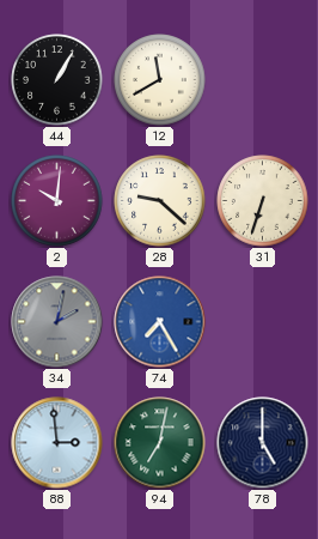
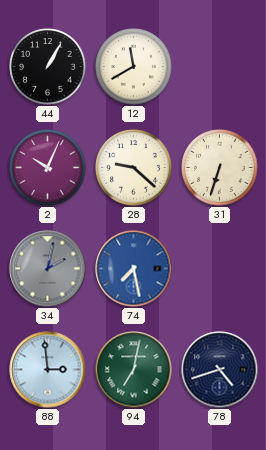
2: 10:01 -> 10:04
74: 7:25 -> 7:28
78: 5:00 -> 4:42
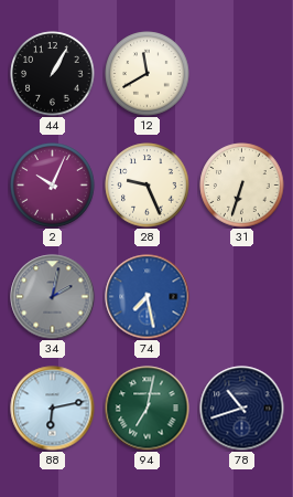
28: 9:22 -> 9:26
88: 2:59 -> 6:13
78: 4:42 -> 10:42
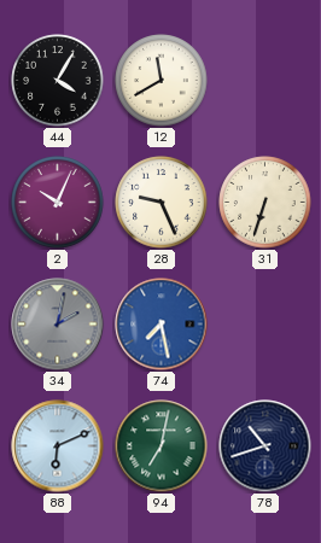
44: 1:05 -> 4:05
88: 6:13 -> 6:11
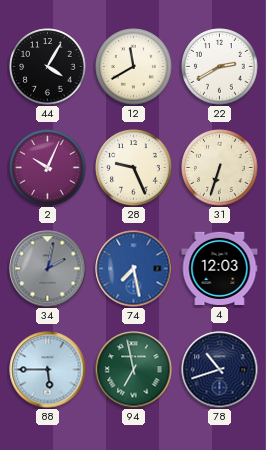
22: none -> 2:40
4: none -> 12:03
88: 6:11 -> 5:45
94: 7:02 -> 6:58
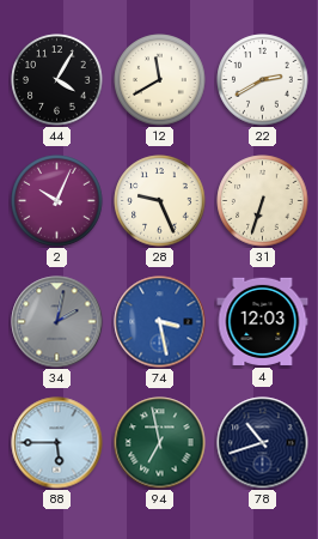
74: 7:28 -> 3:28
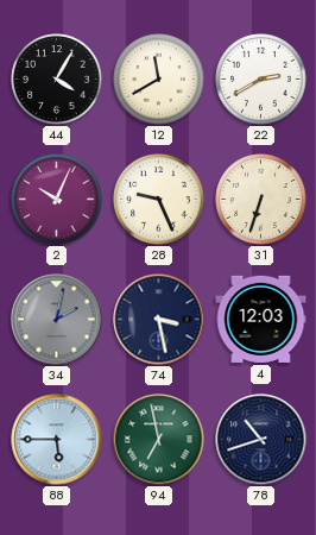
74 dial: blue -> navy
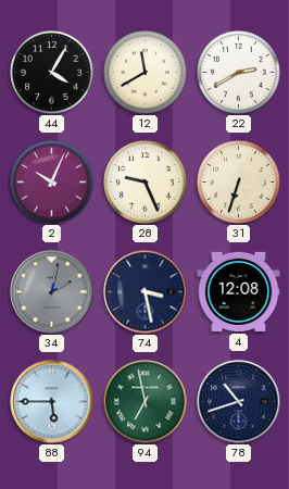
4: 12:03 -> 12:08
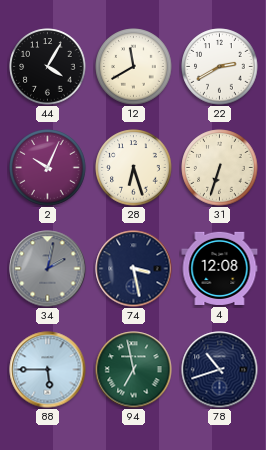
28: 9:26 -> 6:27
